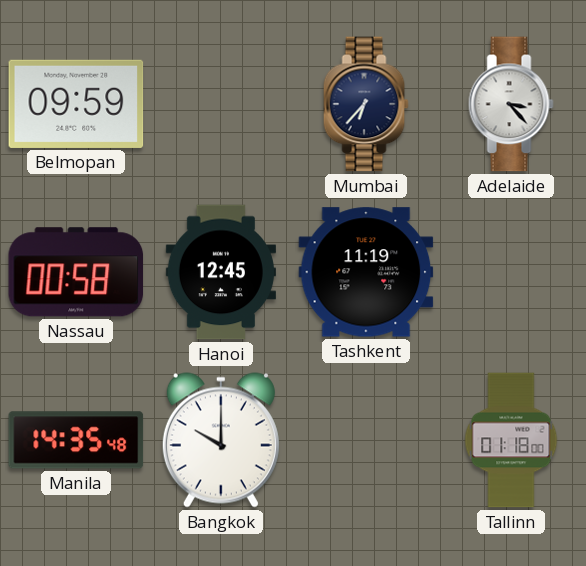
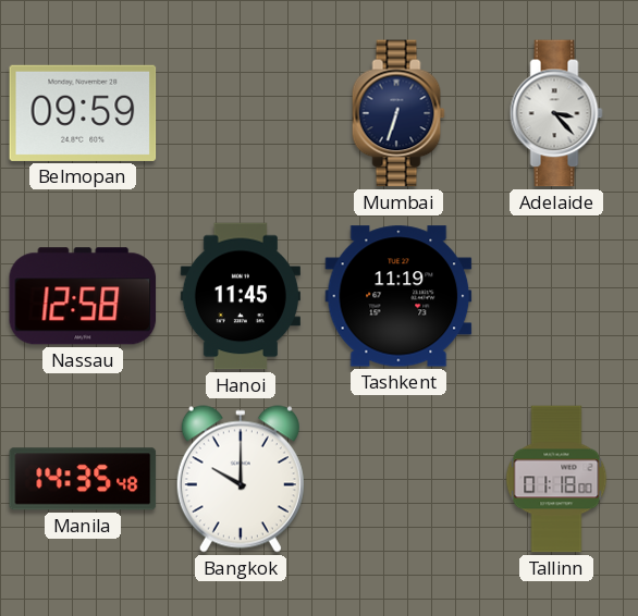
Mumbai: 6:37 -> 6:33
Nassau: 00:58 -> 12:58
Hanoi: 12:45 -> 11:45
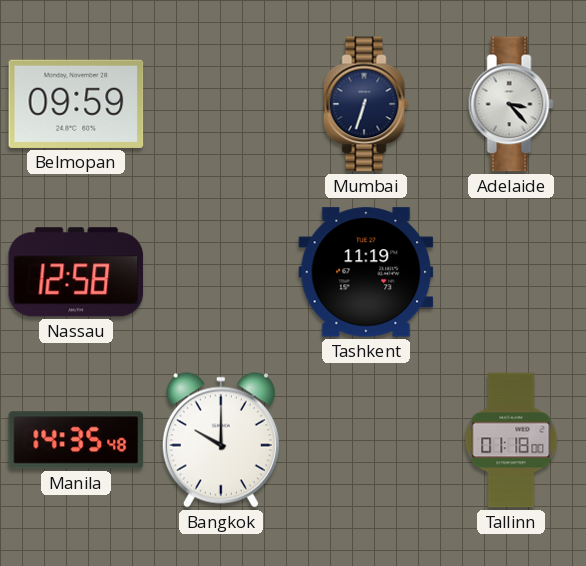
Hanoi: 11:45 -> none
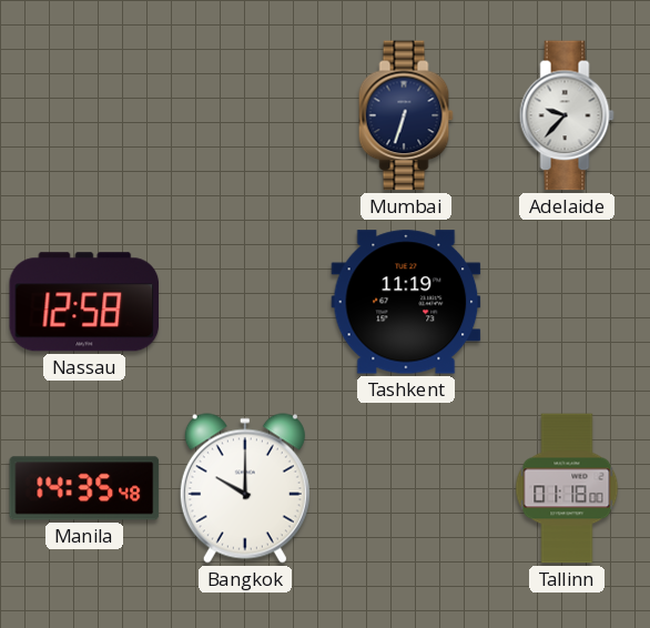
Belmopan: 09:59 -> none
Adelaide: 3:23 -> 9:37
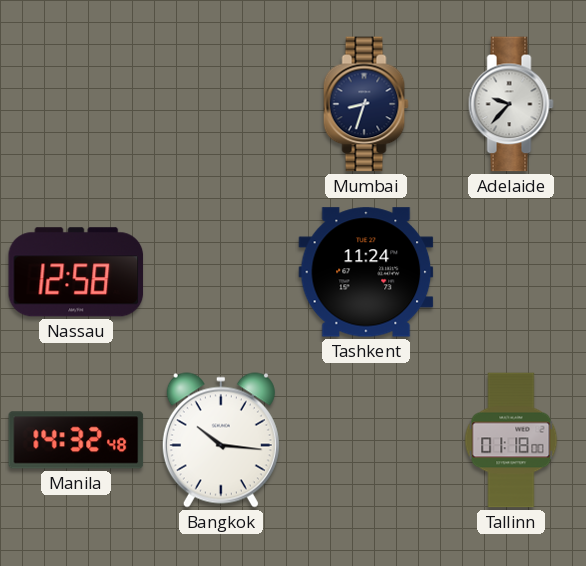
Mumbai: 6:33 -> 8:33
Tashkent: 11:19 -> 11:24
Manila: 14:35 -> 14:32
Bangkok: 10:00 -> 10:16
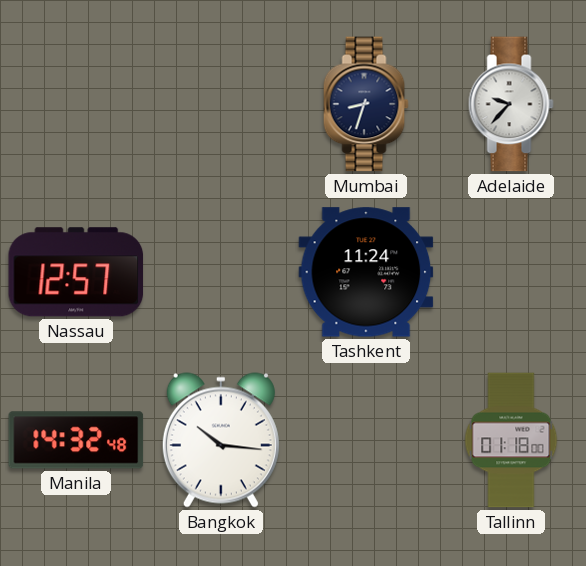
Nassau: 12:58 -> 12:57
